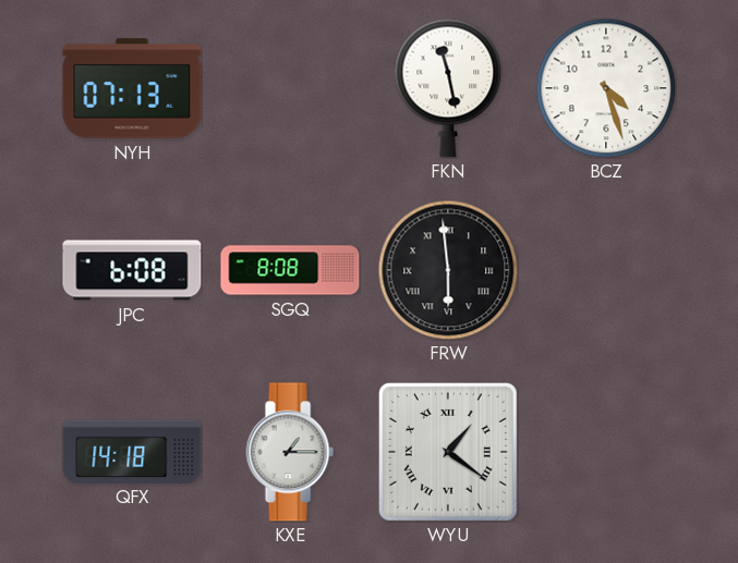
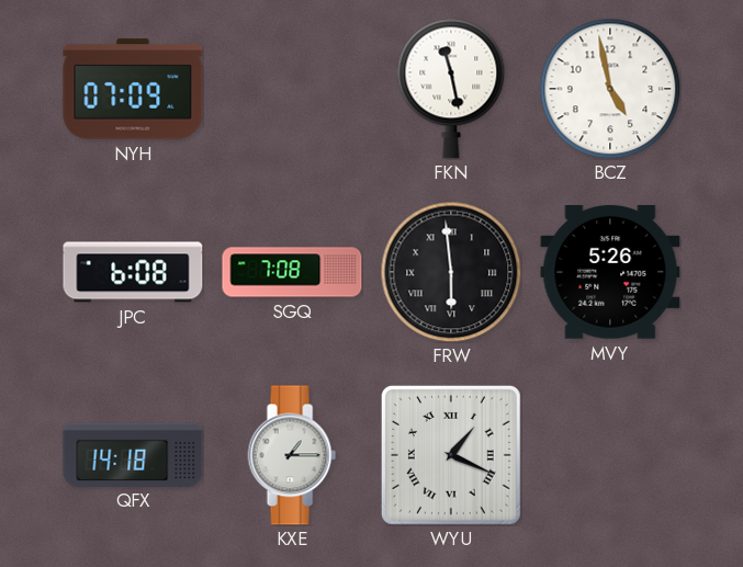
NYH: 07:13 -> 07:09
BCZ: 4:27 -> 4:58
SGQ: 8:08 -> 7:08
MVY: none -> 5:26
WYU: 1:21 -> 1:19
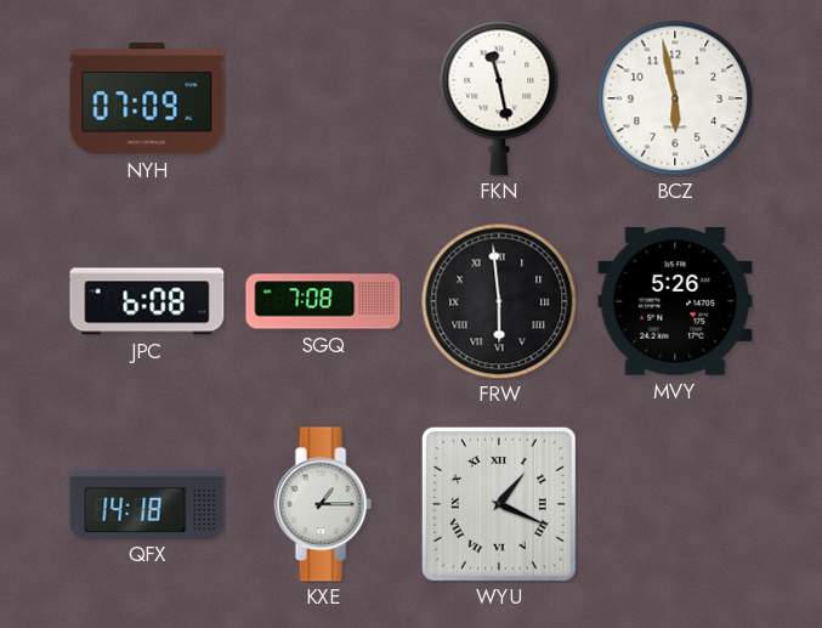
BCZ: 4:58 -> 5:58
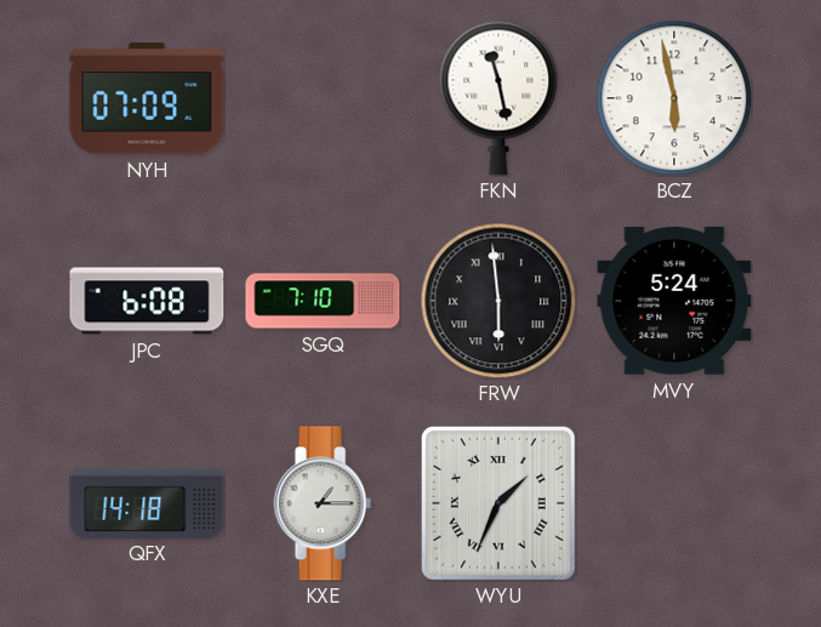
SGQ: 7:08 -> 7:10
MVY: 5:26 -> 5:24
WYU: 1:19 -> 1:34
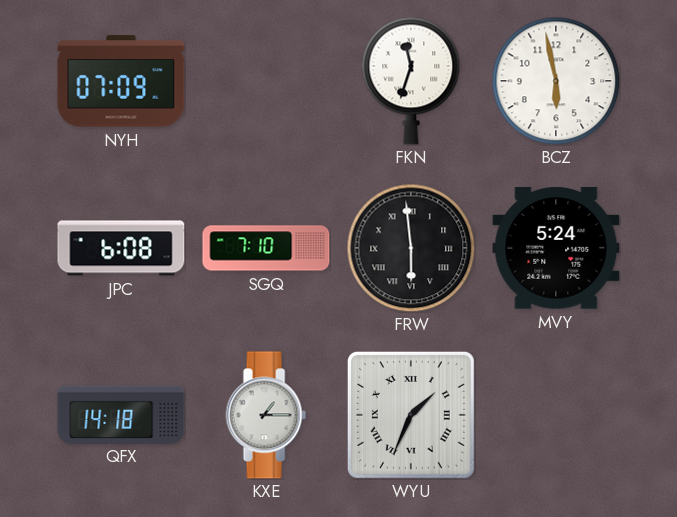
FKN: 11:28 -> 11:33
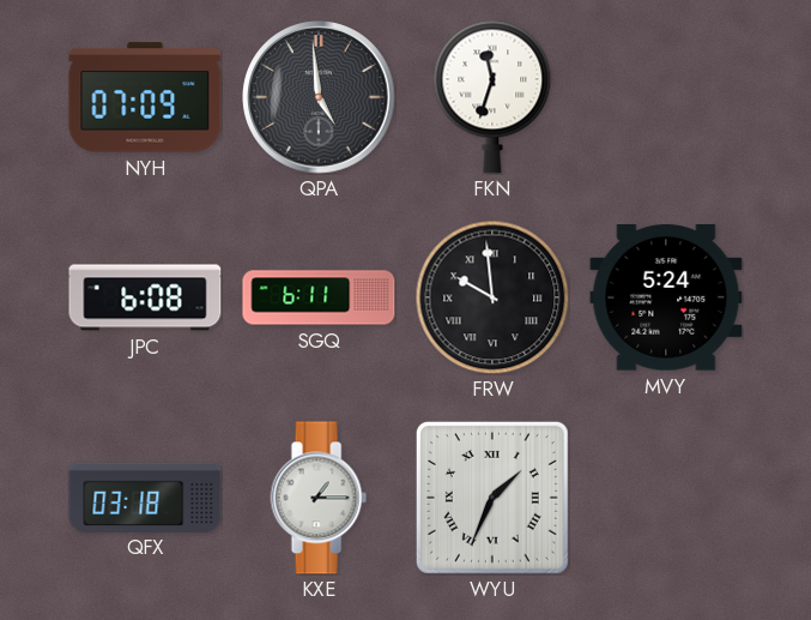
QPA: none -> 4:59
BCZ: 5:58 -> none
SGQ: 7:10 -> 6:11
FRW: 5:59 -> 9:59
QFX: 14:18 -> 03:18
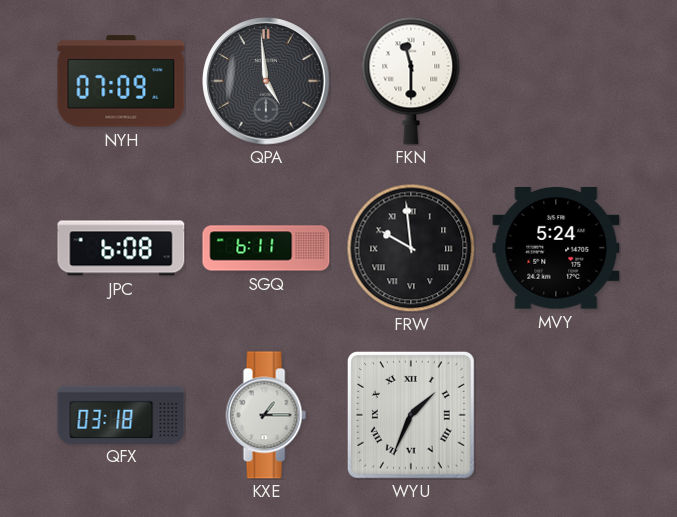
FKN: 11:33 -> 11:30
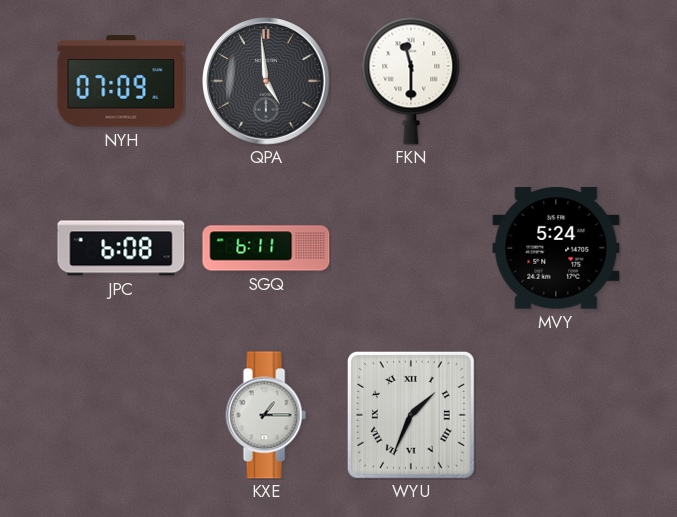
FRW: 9:59 -> none
QFX: 03:18 -> none
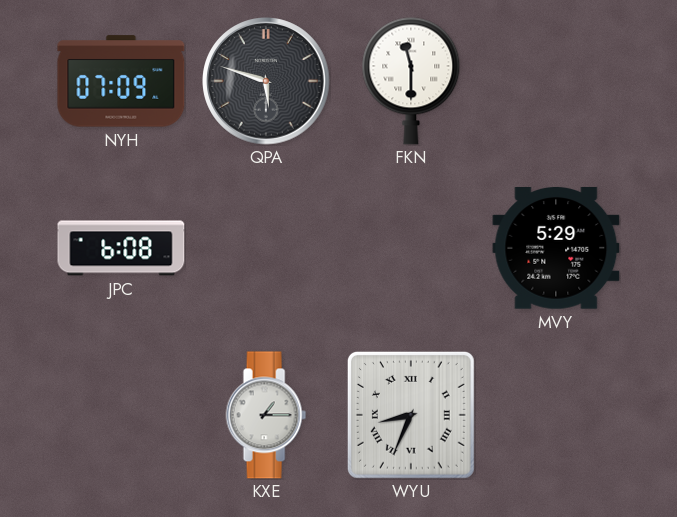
QPA: 4:59 -> 5:48
SGQ: 6:11 -> none
MVY: 5:24 -> 5:29
WYU: 1:34 -> 8:34
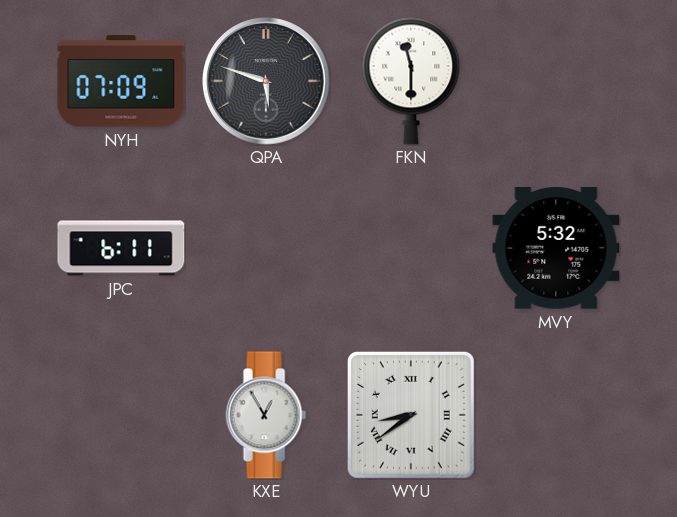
JPC: 6:08 -> 6:11
MVY: 5:29 -> 5:32
KXE: 1:15 -> 12:55
WYU: 8:34 -> 8:39
